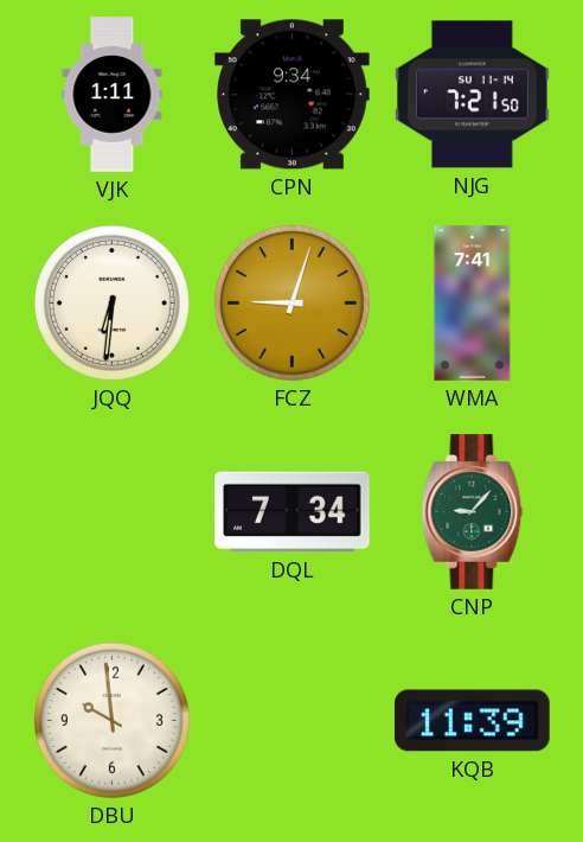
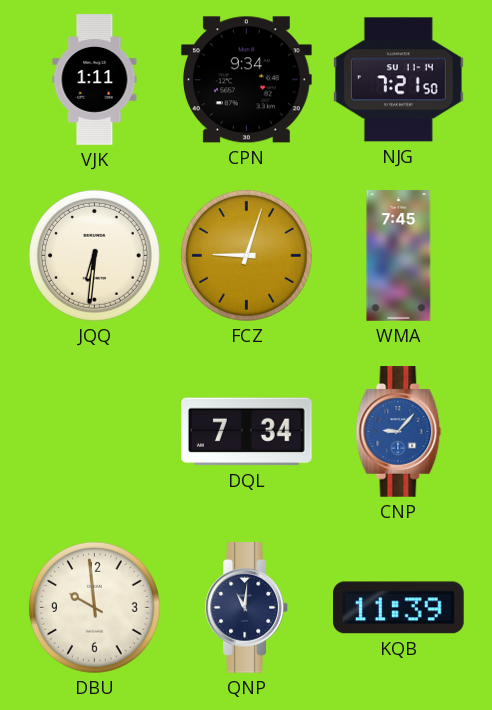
WMA: 7:41 -> 7:45
CNP dial: green -> blue
QNP: none -> 11:01
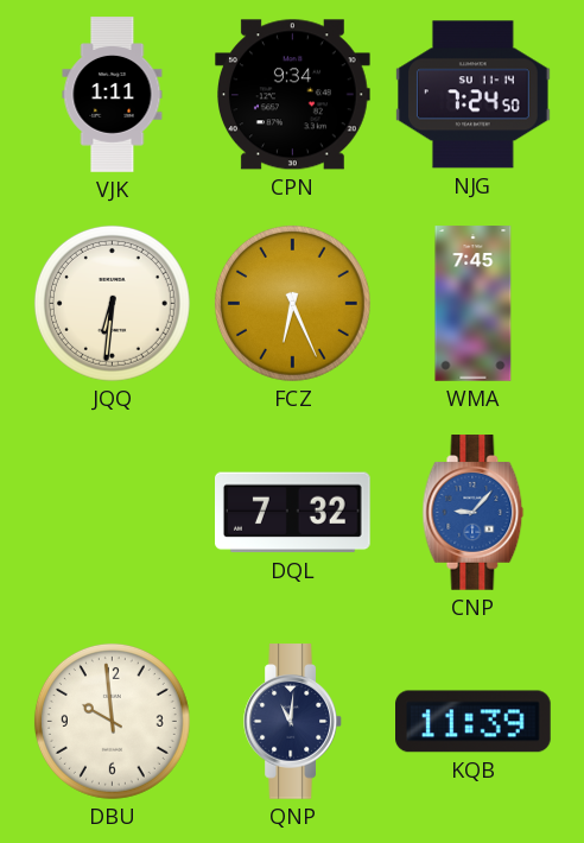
NJG: 7:21 -> 7:24
FCZ: 9:03 -> 6:26
DQL: 7:34 -> 7:32
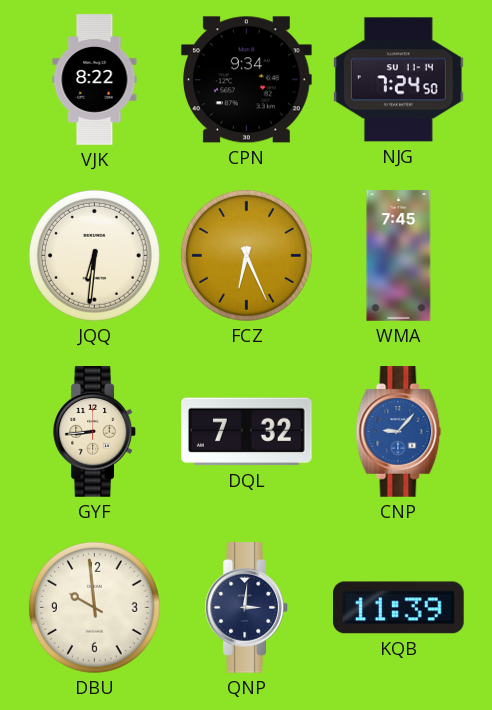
VJK: 1:11 -> 8:22
GYF: none -> 8:44
QNP: 11:01 -> 3:01
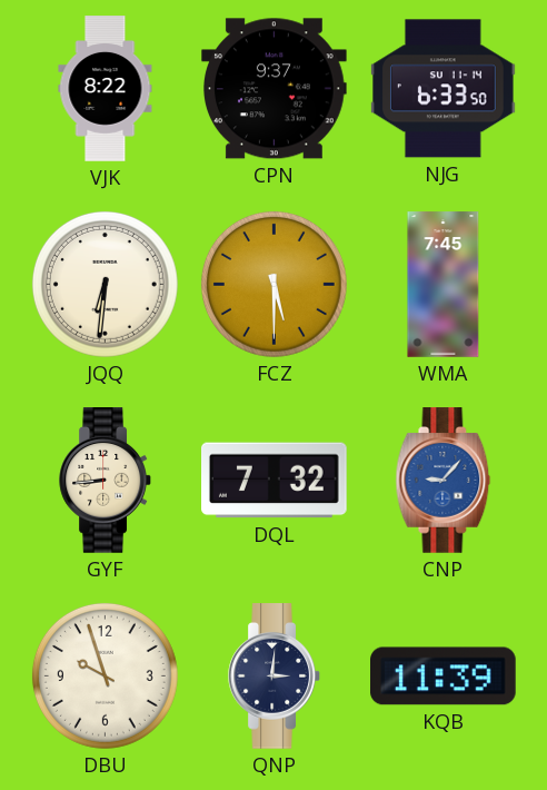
CPN: 9:34 -> 9:37
NJG: 7:24 -> 6:33
FCZ: 6:26 -> 5:30
DBU: 9:59 -> 9:57
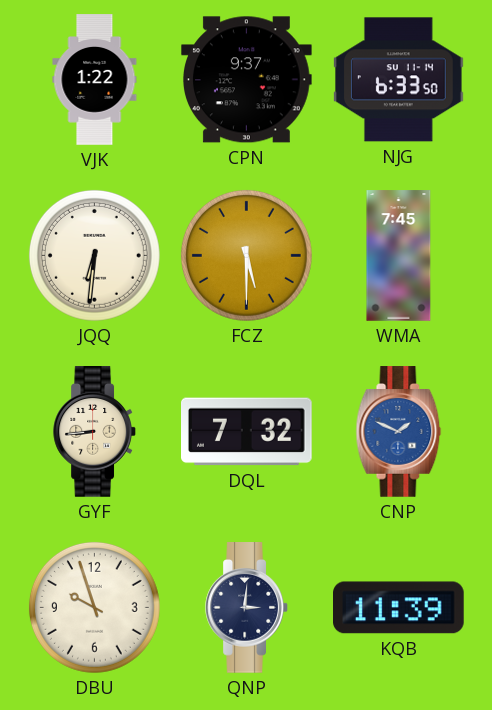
VJK: 8:22 -> 1:22
CNP: 9:07 -> 1:49
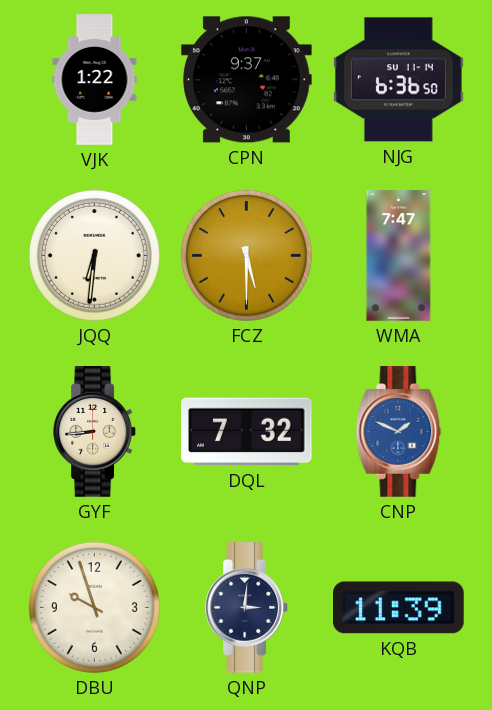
NJG: 6:33 -> 6:36
WMA: 7:45 -> 7:47
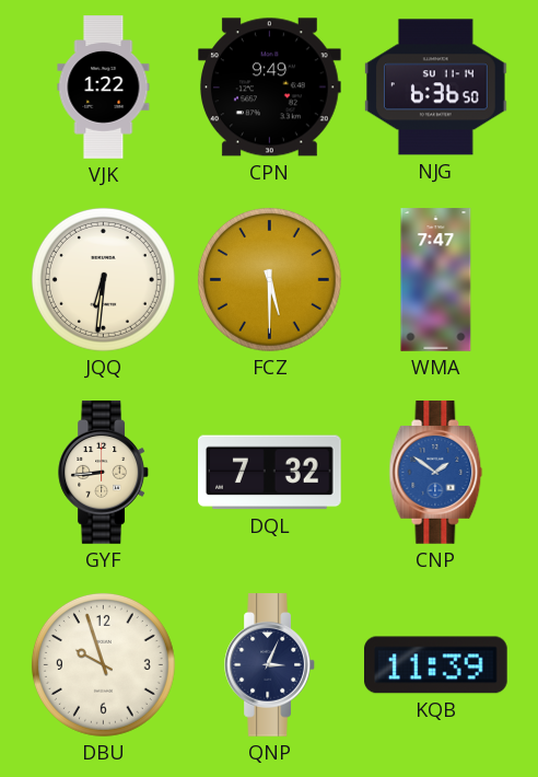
CPN: 9:37 -> 9:49
CNP: 1:49 -> 1:51
QNP: 3:01 -> 3:04
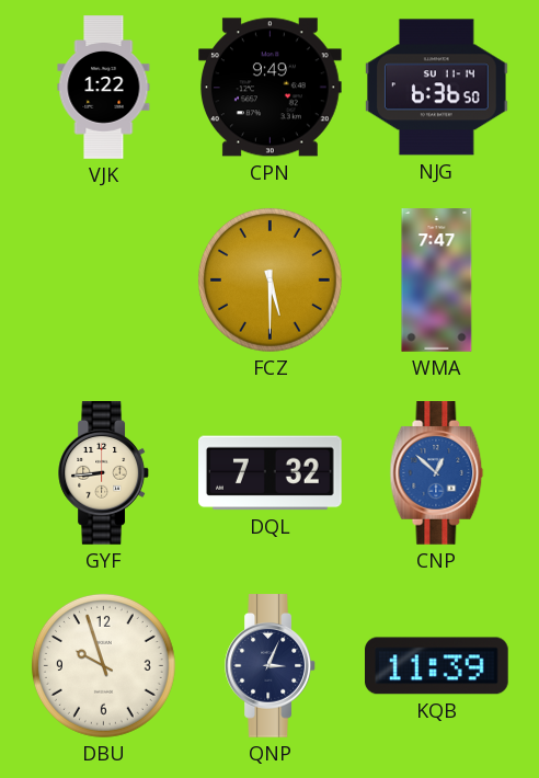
JQQ: 6:31 -> none
CNP: 1:51 -> 12:52
